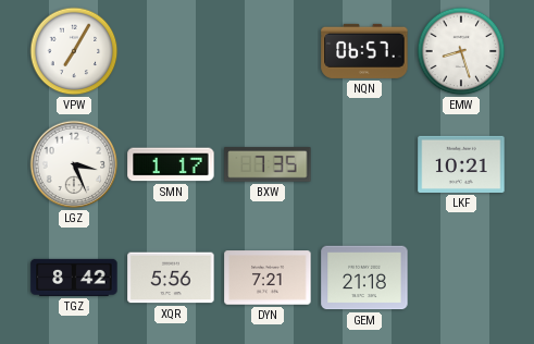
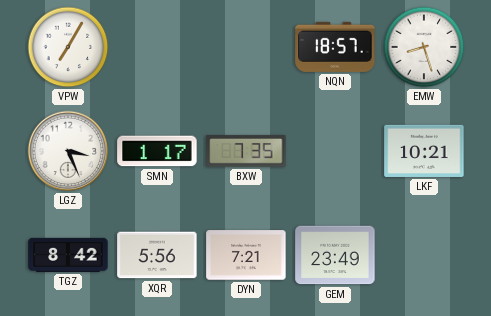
NQN: 06:57 -> 18:57
GEM: 21:18 -> 23:49
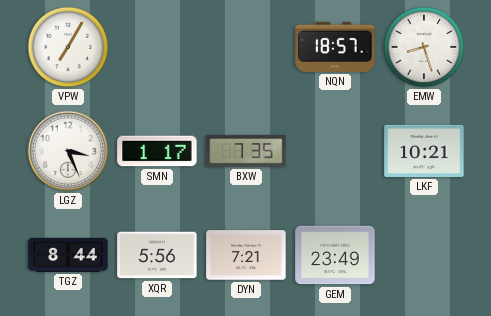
TGZ: 8:42 -> 8:44
